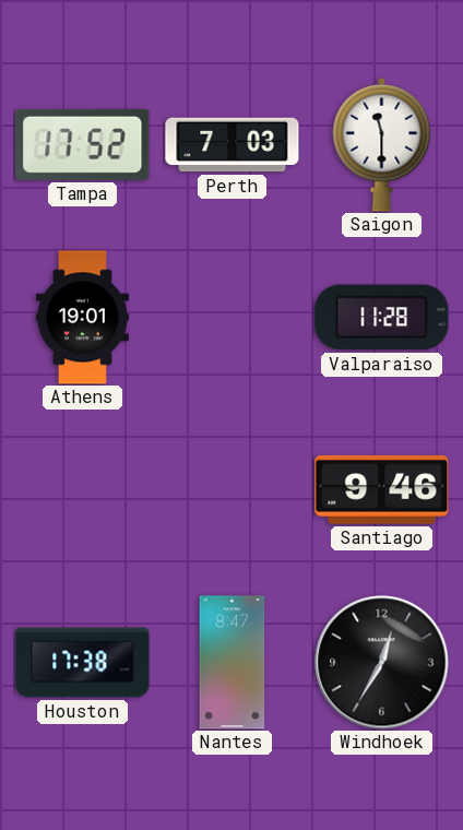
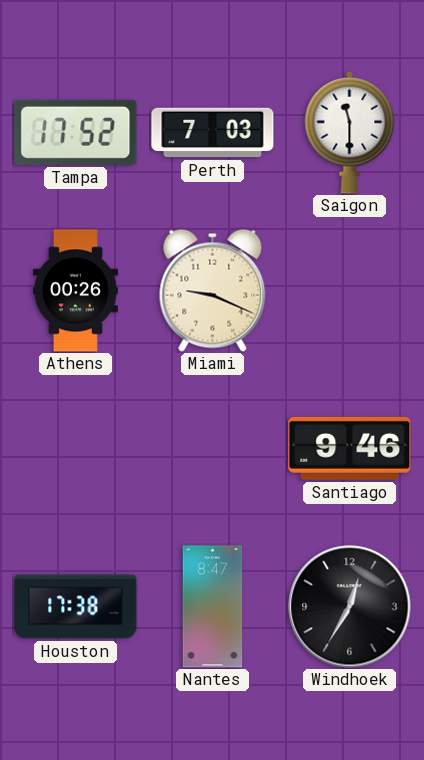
Athens: 19:01 -> 00:26
Miami: none -> 9:19
Valparaiso: 11:28 -> none
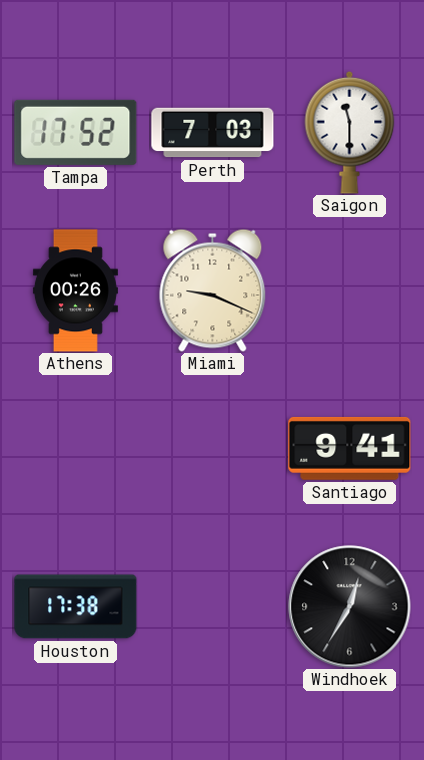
Santiago: 9:46 -> 9:41
Nantes: 8:47 -> none
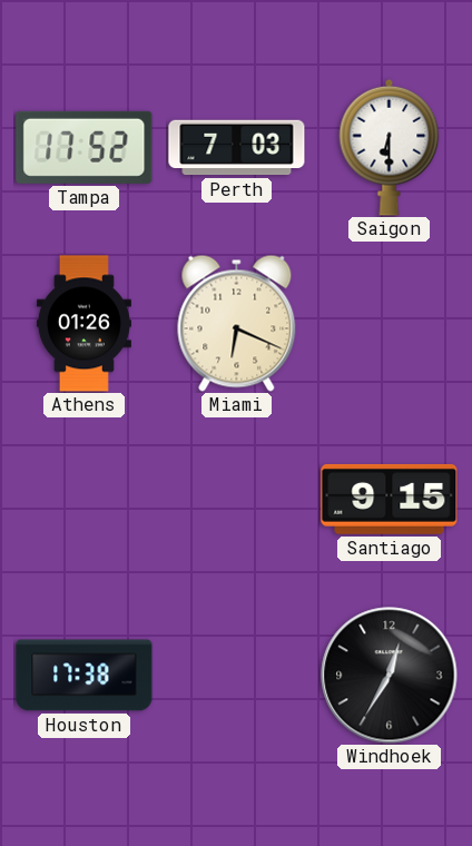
Saigon: 11:30 -> 6:30
Athens: 00:26 -> 01:26
Miami: 9:19 -> 6:19
Santiago: 9:41 -> 9:15
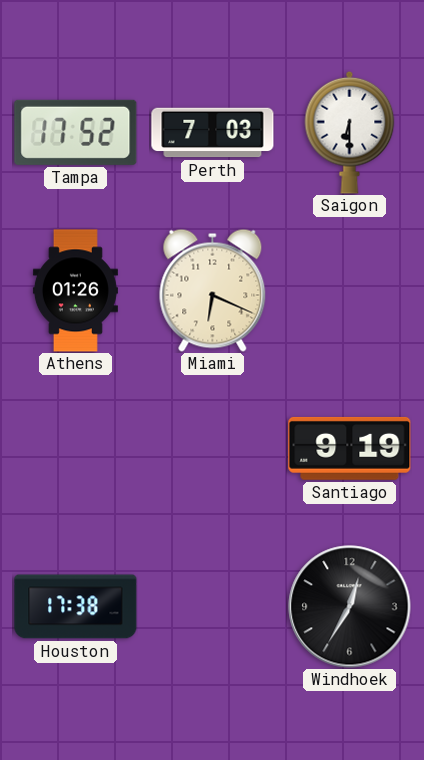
Santiago: 9:15 -> 9:19
